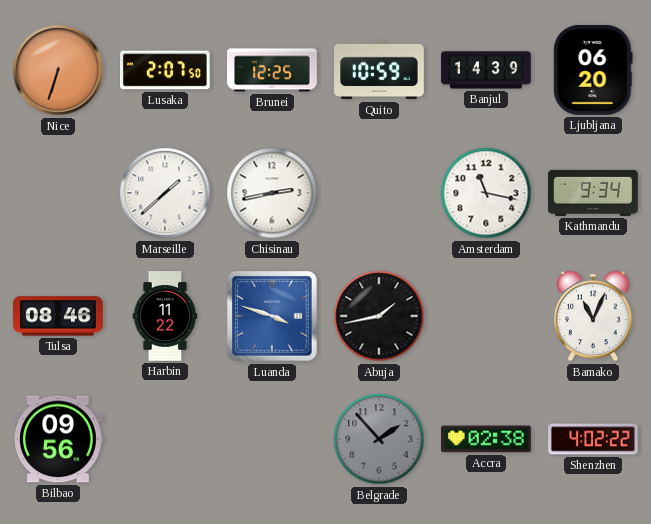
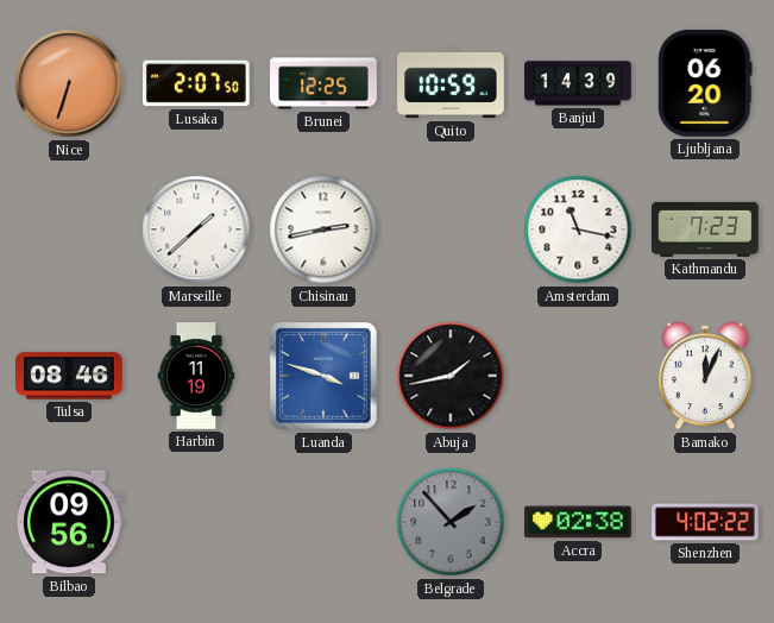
Kathmandu: 9:34 -> 7:23
Harbin: 11:22 -> 11:19
Bamako: 11:04 -> 12:04
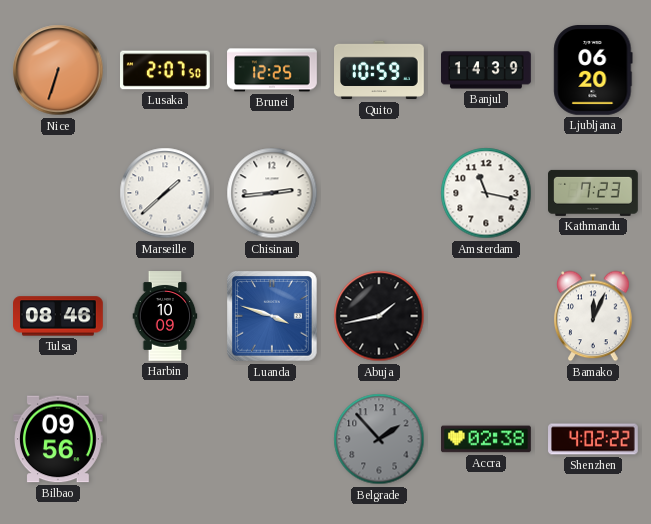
Chisinau: 2:43 -> 2:44
Harbin: 11:19 -> 10:09
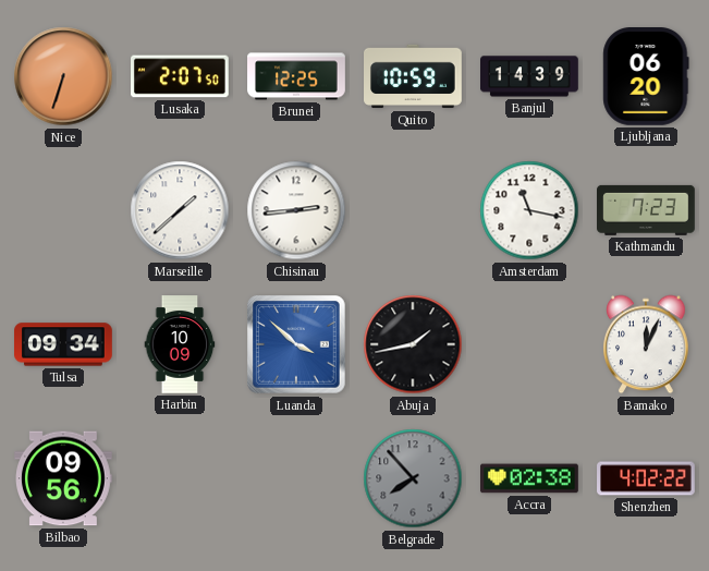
Tulsa: 08:46 -> 09:34
Luanda: 3:48 -> 3:52
Belgrade: 1:53 -> 7:53
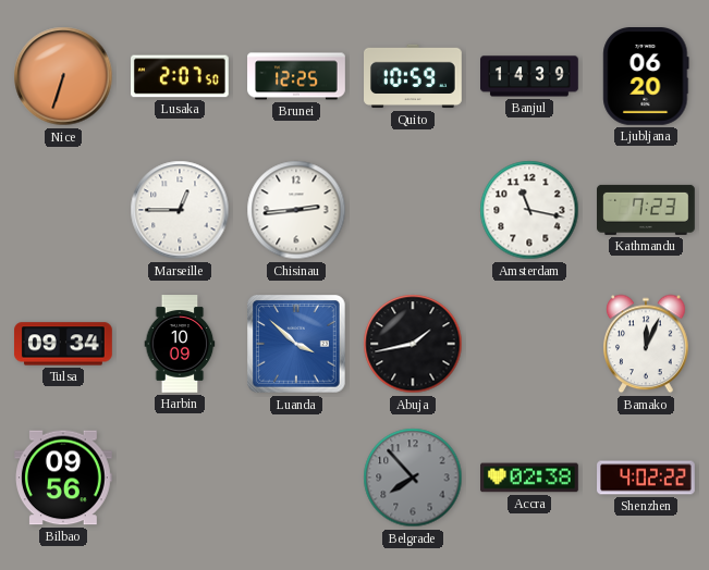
Marseille: 1:38 -> 12:45
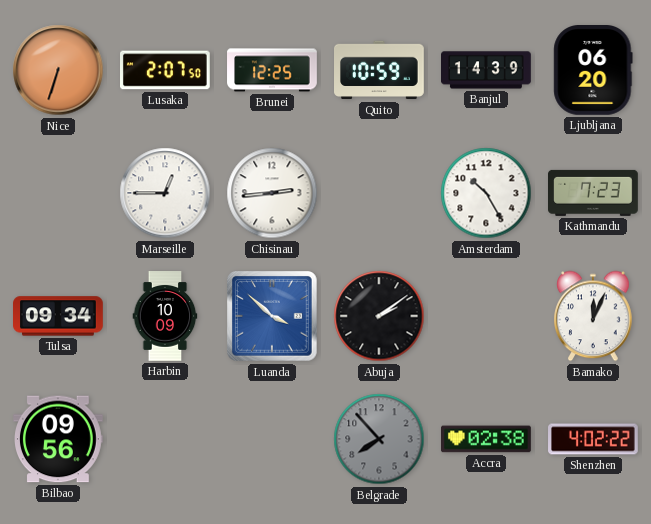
Amsterdam: 11:17 -> 10:25
Abuja: 1:43 -> 2:09
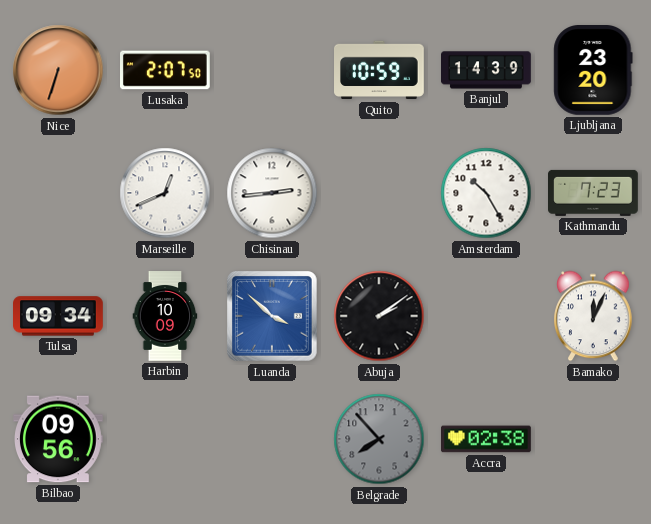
Brunei: 12:25 -> none
Ljubljana: 06:20 -> 23:20
Marseille: 12:45 -> 12:41
Shenzhen: 4:02 -> none
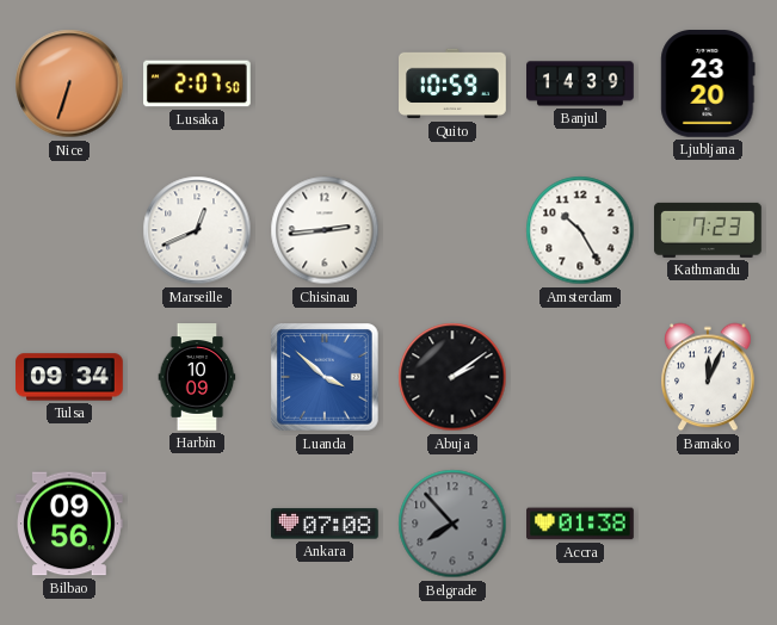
Ankara: none -> 07:08
Accra: 02:38 -> 01:38
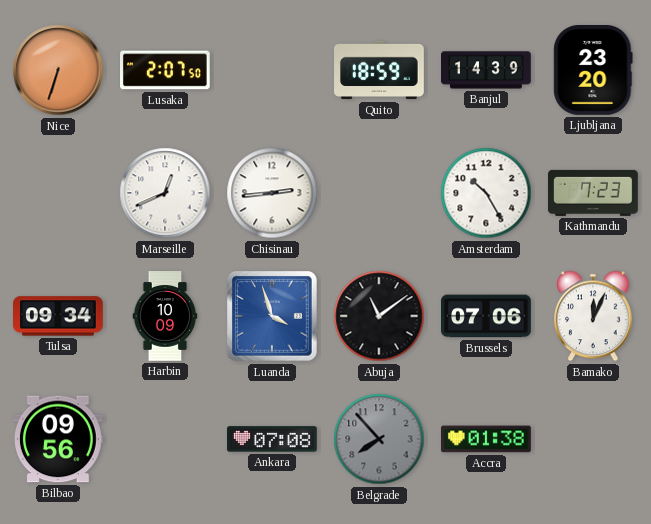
Quito: 10:59 -> 18:59
Luanda: 3:52 -> 3:57
Abuja: 2:09 -> 11:09
Brussels: none -> 07:06
